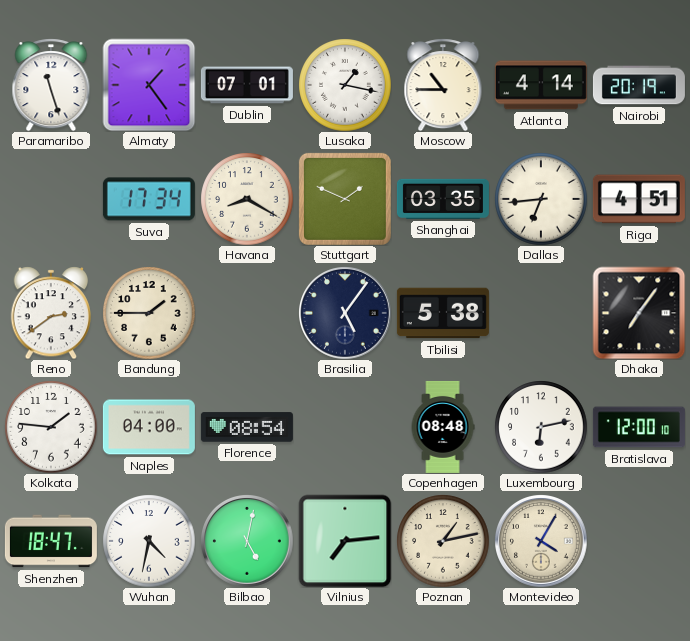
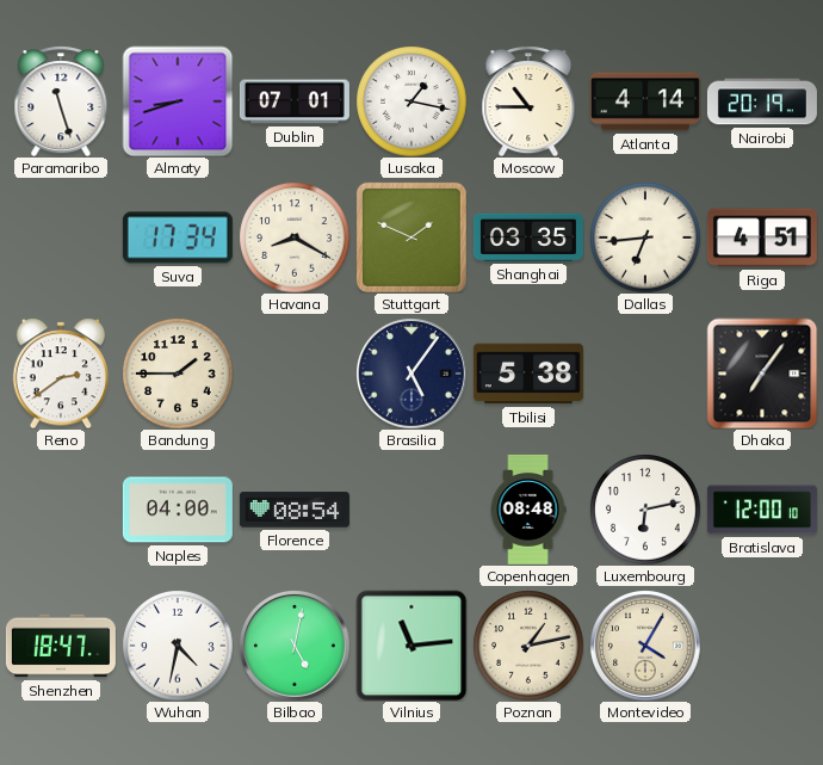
Almaty: 1:24 -> 8:42
Kolkata: 1:46 -> none
Vilnius: 7:14 -> 11:14
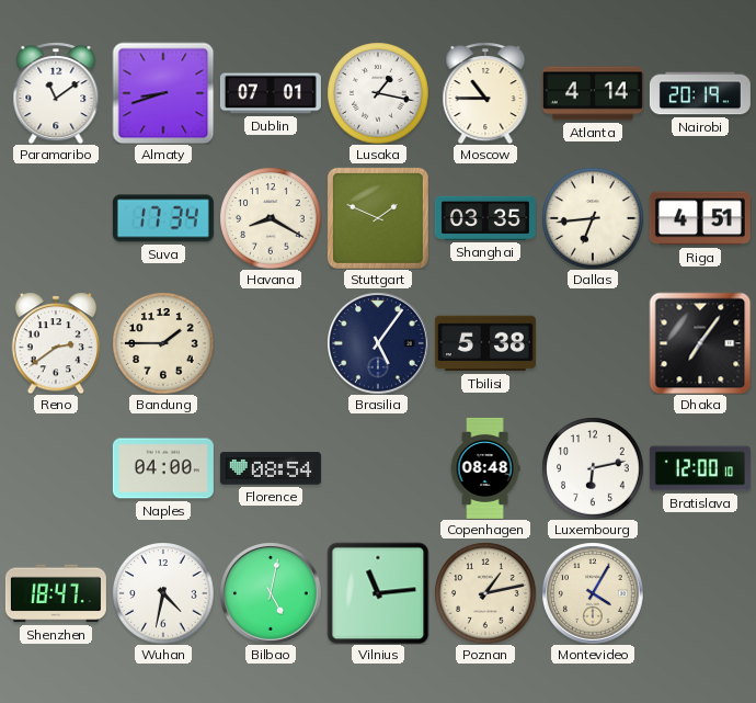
Paramaribo: 11:27 -> 11:09
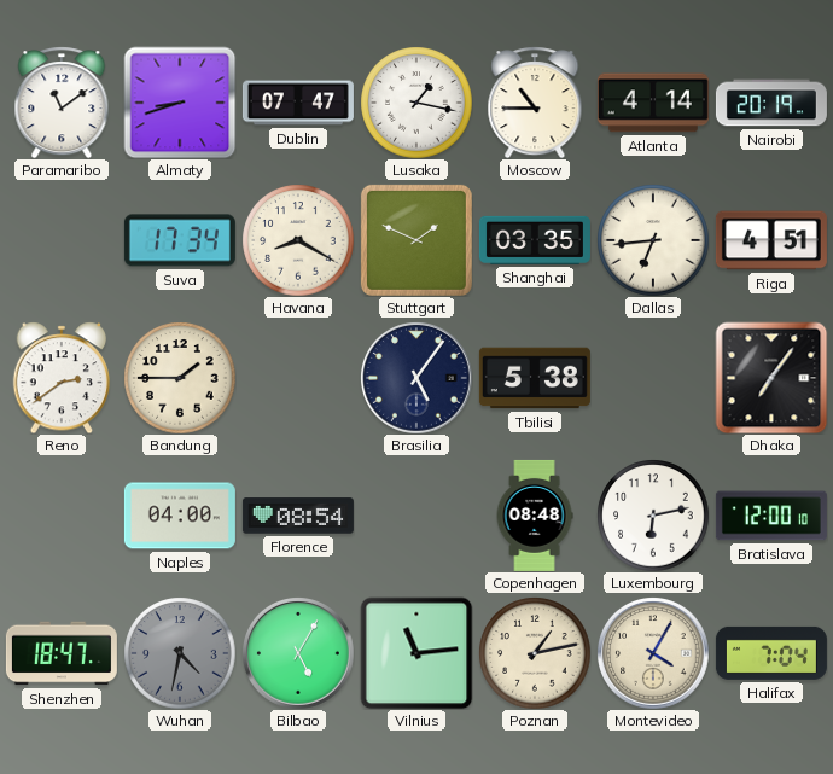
Dublin: 07:01 -> 07:47
Wuhan dial: white -> grey
Bilbao: 5:02 -> 5:05
Halifax: none -> 7:04
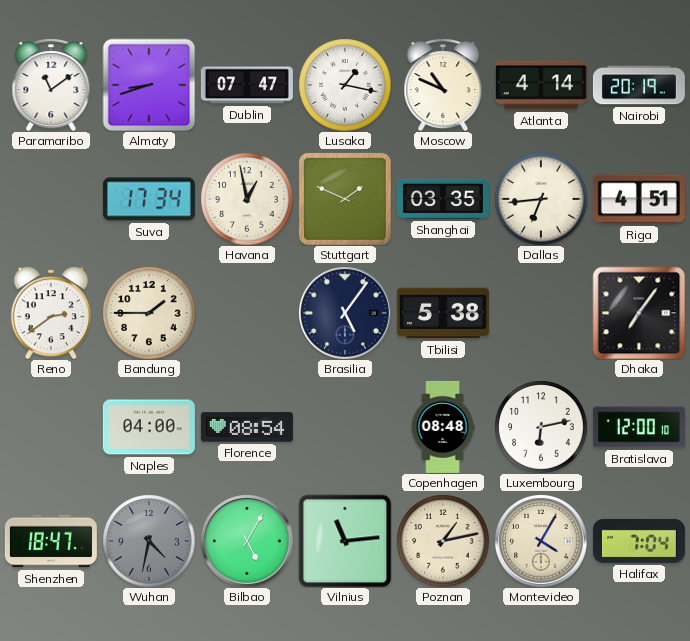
Moscow: 10:45 -> 10:49
Havana: 8:20 -> 12:58
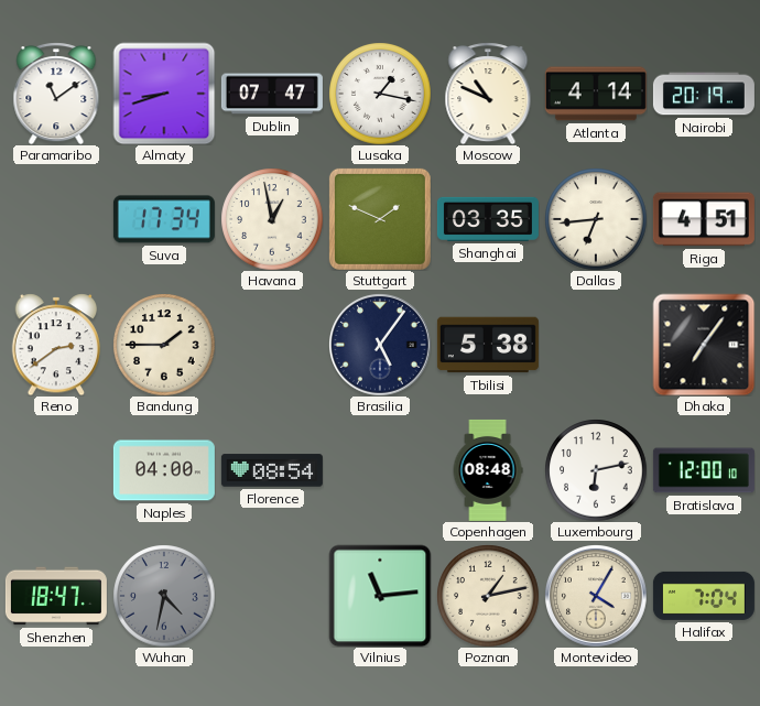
Bilbao: 5:05 -> none
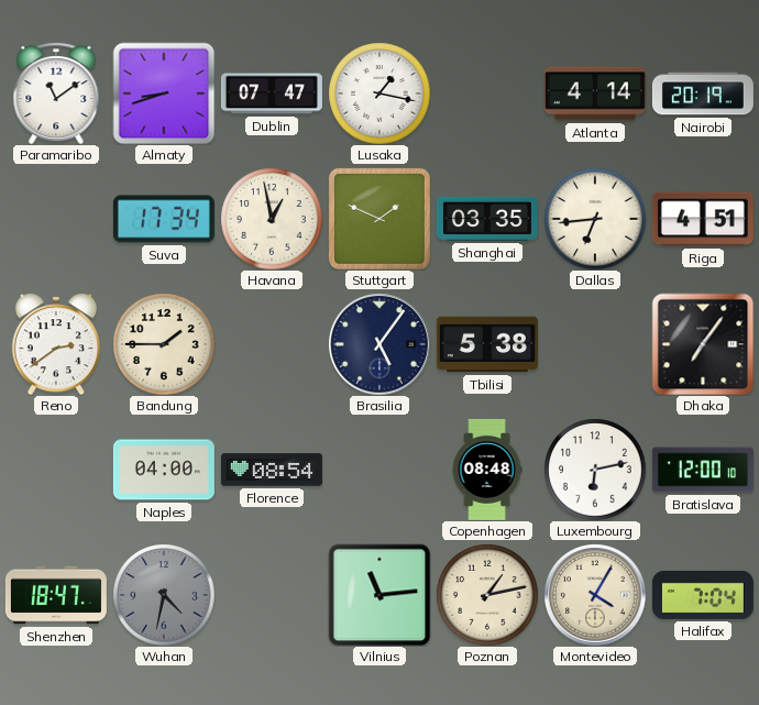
Moscow: 10:49 -> none
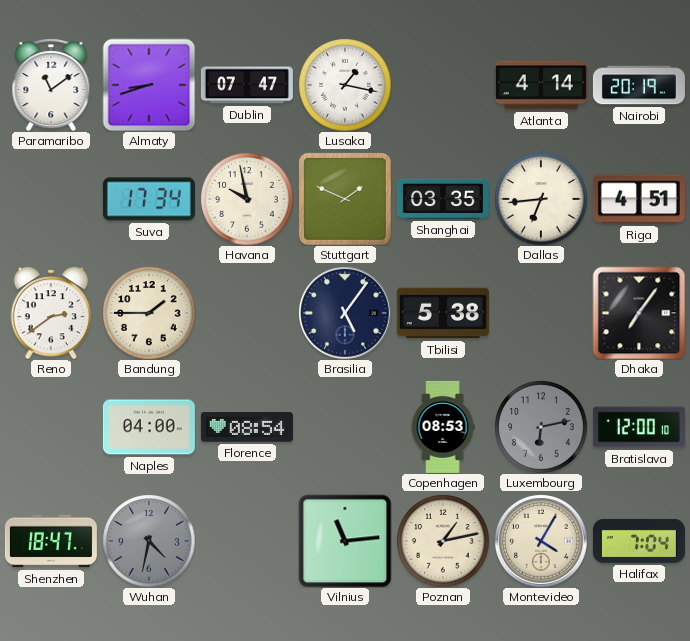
Havana: 12:58 -> 9:58
Copenhagen: 08:48 -> 08:53
Luxembourg dial: white -> grey
